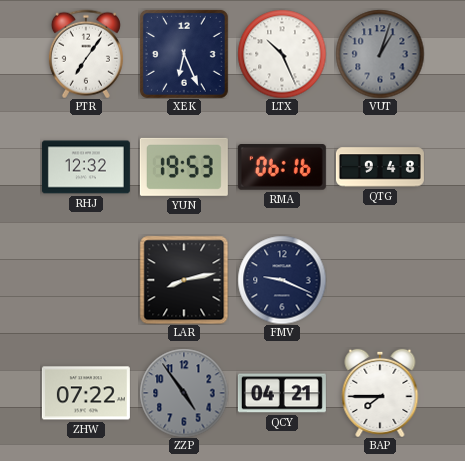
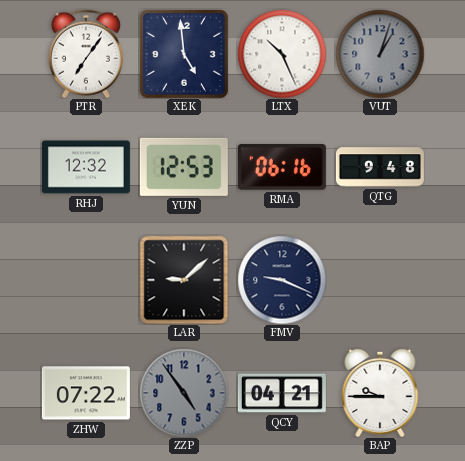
XEK: 6:26 -> 4:59
YUN: 19:53 -> 12:53
LAR: 8:13 -> 9:08
BAP: 7:45 -> 9:45
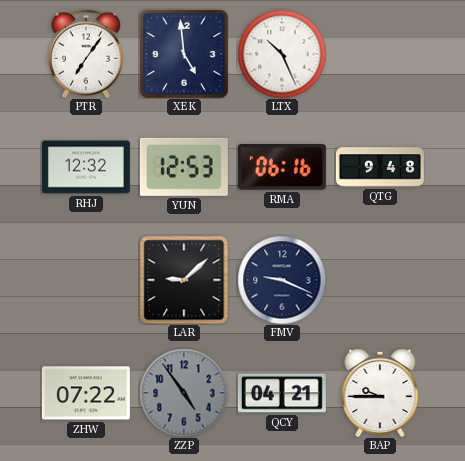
VUT: 1:03 -> none
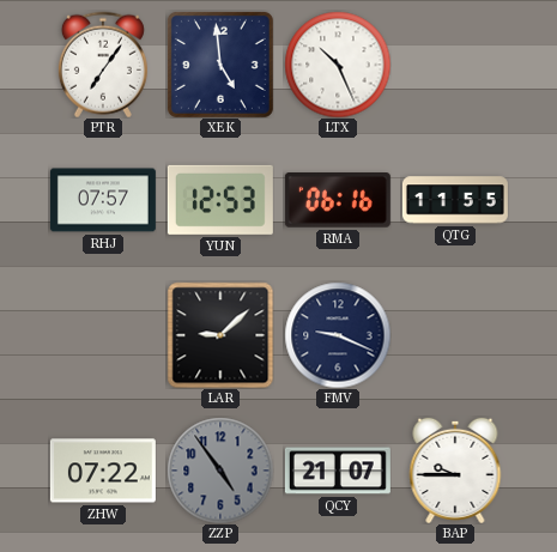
RHJ: 12:32 -> 07:57
QTG: 9:48 -> 11:55
QCY: 04:21 -> 21:07
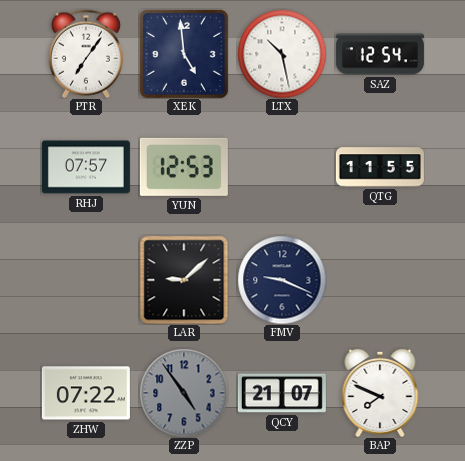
LTX: 10:26 -> 10:28
SAZ: none -> 12:54
RMA: 06:16 -> none
BAP: 9:45 -> 7:49
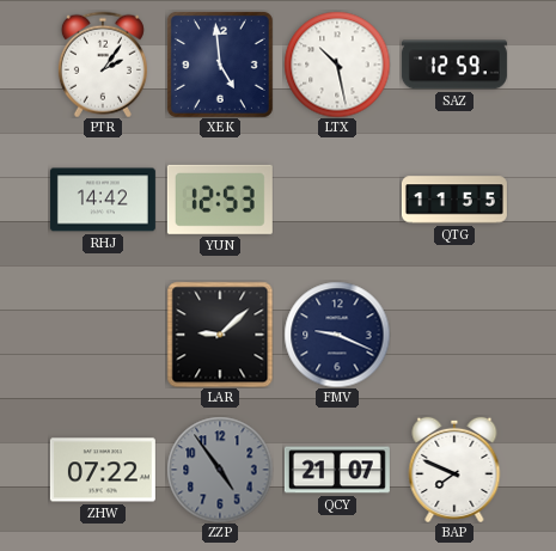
PTR: 7:06 -> 2:06
SAZ: 12:54 -> 12:59
RHJ: 07:57 -> 14:42
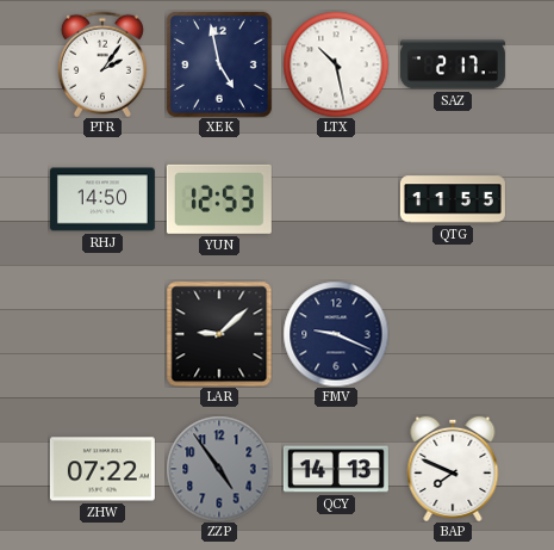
XEK: 4:59 -> 4:58
SAZ: 12:59 -> 2:17
RHJ: 14:42 -> 14:50
QCY: 21:07 -> 14:13
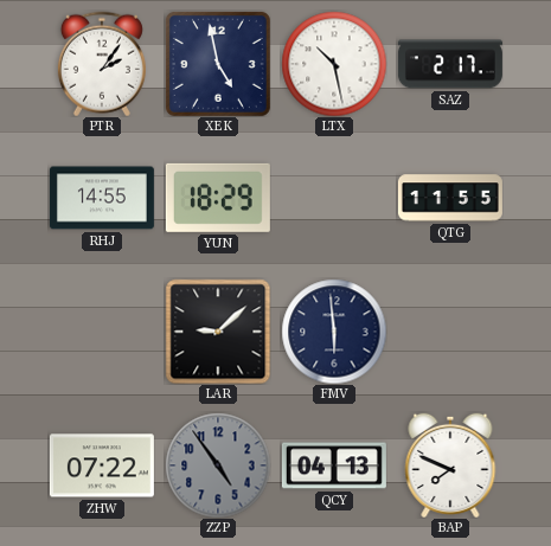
RHJ: 14:50 -> 14:55
YUN: 12:53 -> 18:29
FMV: 9:19 -> 5:59
QCY: 14:13 -> 04:13
